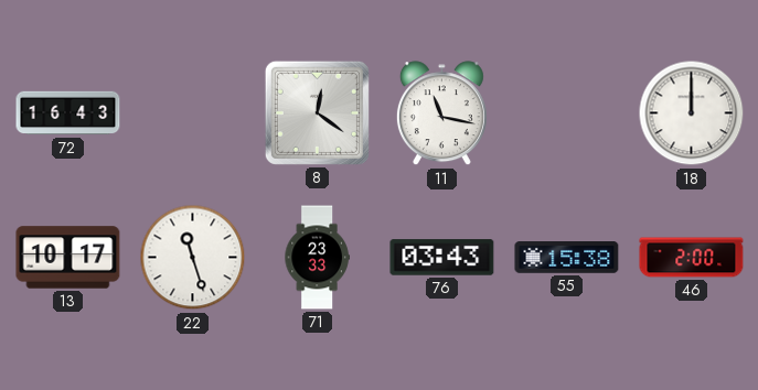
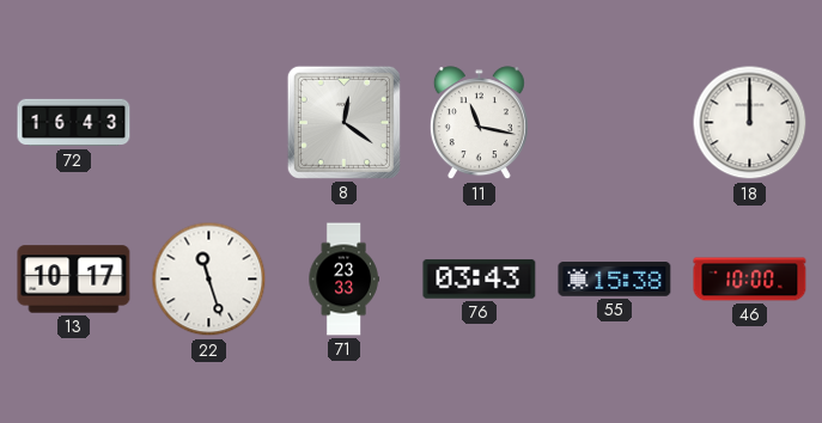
46: 2:00 -> 10:00
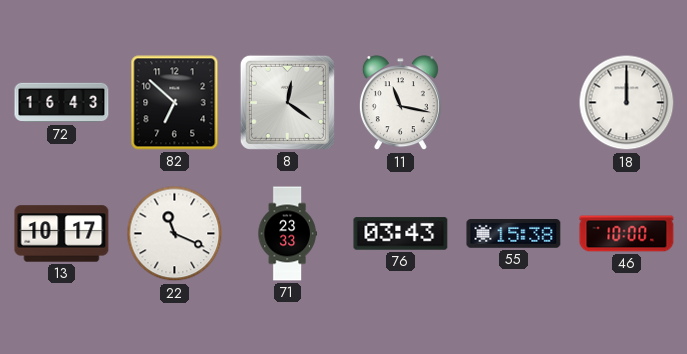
82: none -> 6:52
22: 11:27 -> 11:19
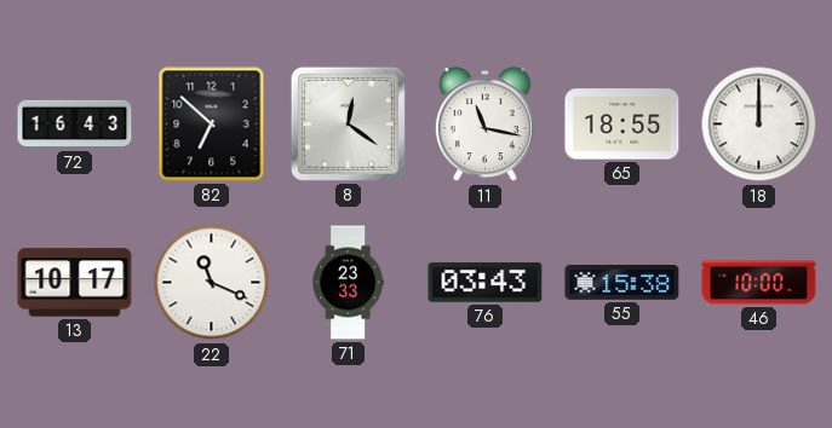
65: none -> 18:55
